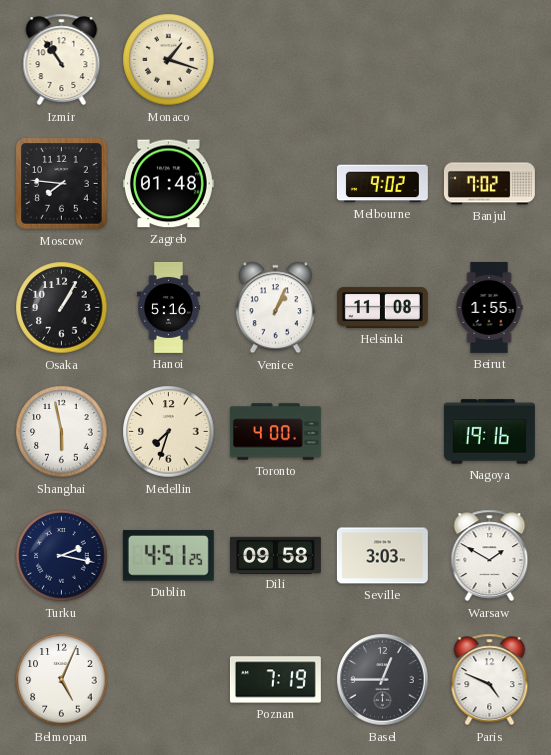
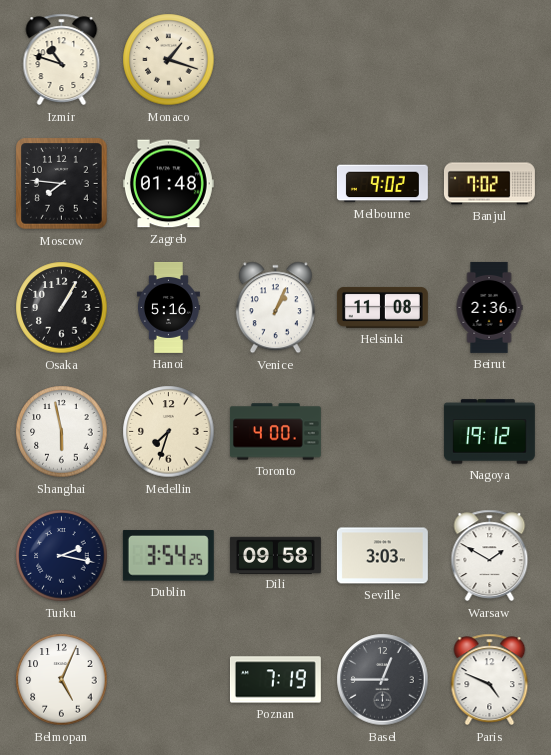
Izmir: 10:54 -> 10:48
Beirut: 1:55 -> 2:36
Nagoya: 19:16 -> 19:12
Dublin: 4:51 -> 3:54
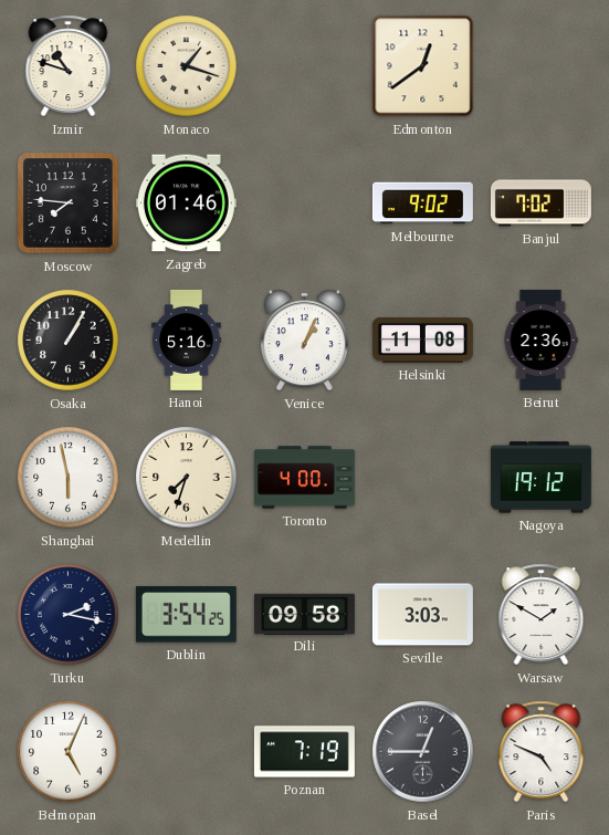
Edmonton: none -> 12:39
Zagreb: 01:48 -> 01:46
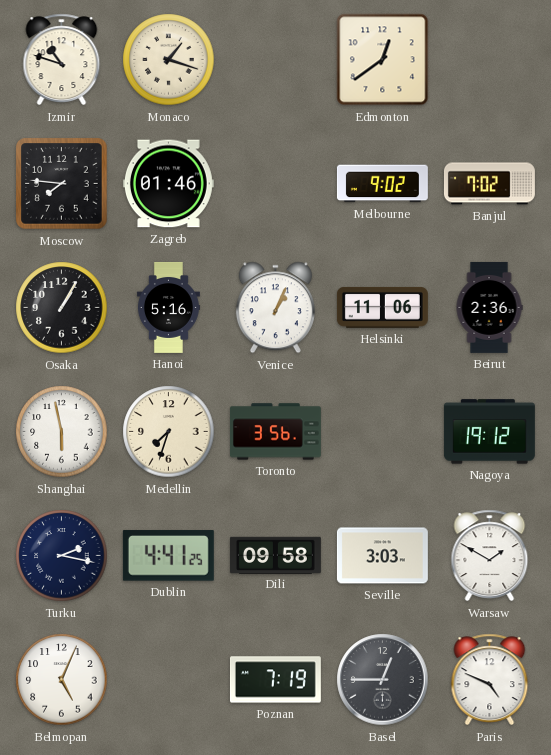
Helsinki: 11:08 -> 11:06
Toronto: 4:00 -> 3:56
Dublin: 3:54 -> 4:41
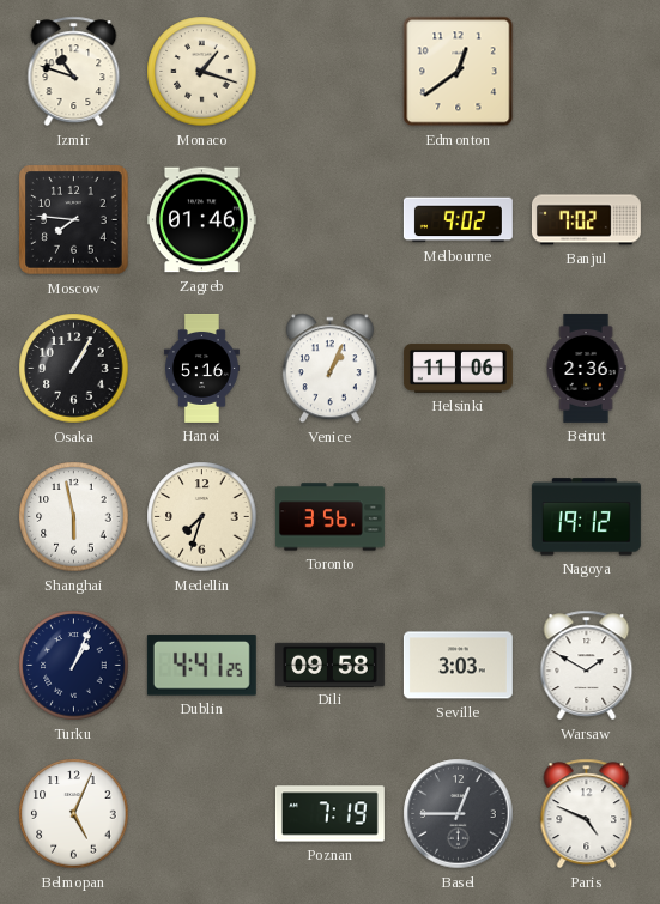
Turku: 2:17 -> 1:04
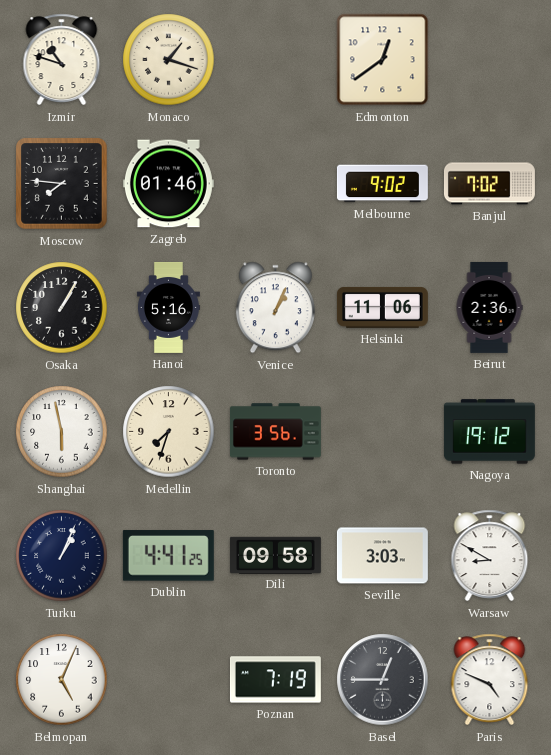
Warsaw: 1:50 -> 8:50
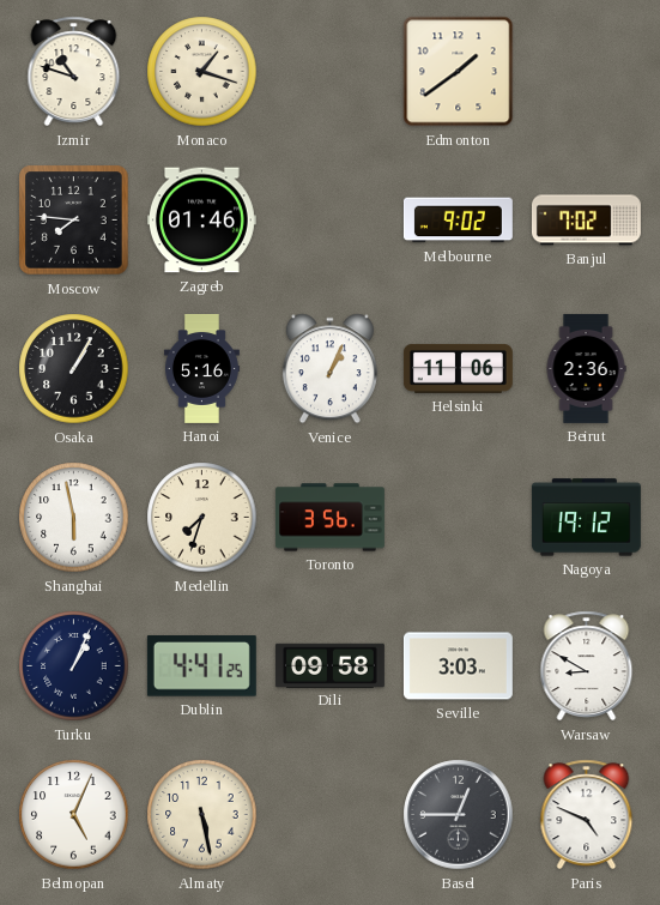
Edmonton: 12:39 -> 1:39
Almaty: none -> 5:28
Poznan: 7:19 -> none
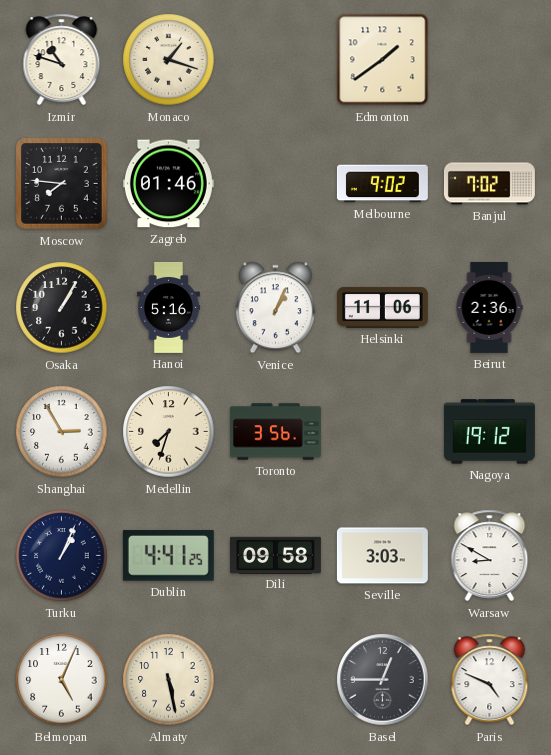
Shanghai: 5:58 -> 2:55
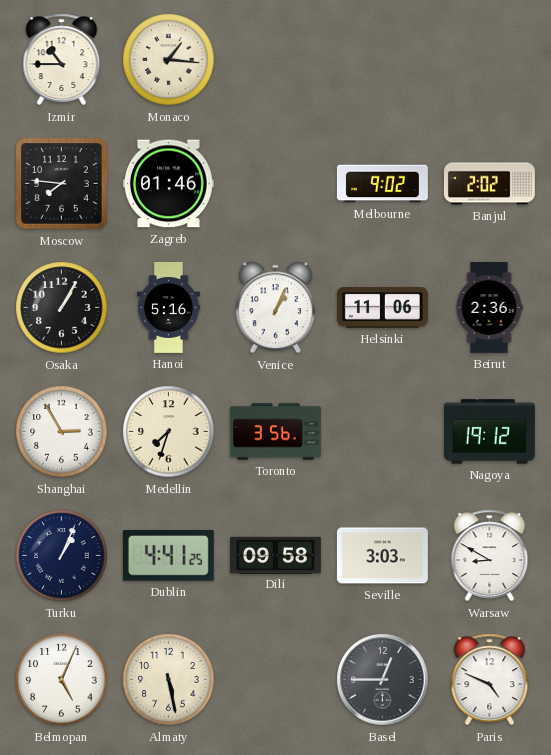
Izmir: 10:48 -> 10:45
Monaco: 1:18 -> 1:16
Edmonton: 1:39 -> none
Banjul: 7:02 -> 2:02
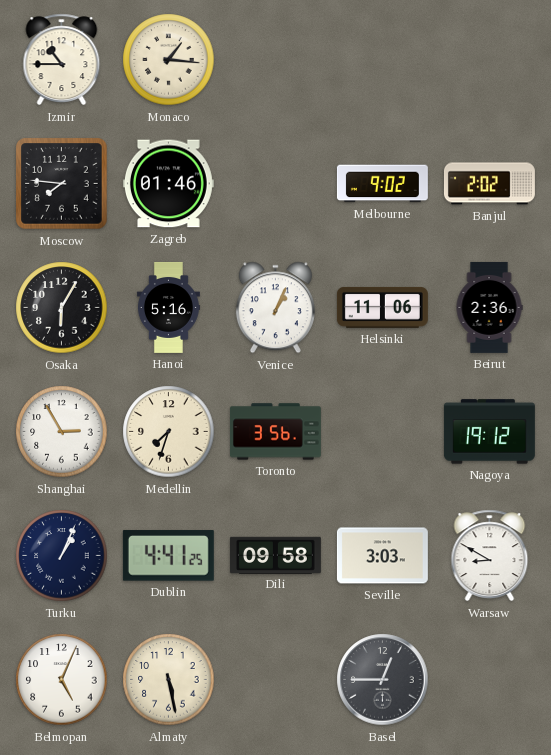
Osaka: 1:05 -> 6:05
Paris: 4:49 -> none
